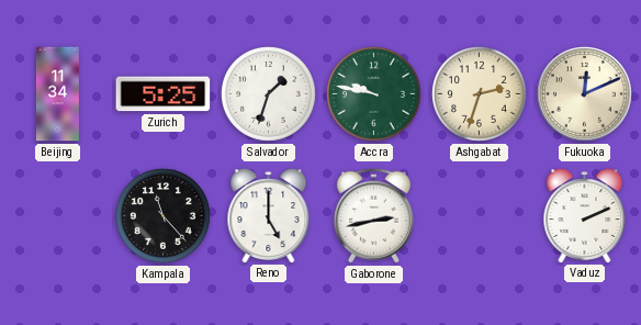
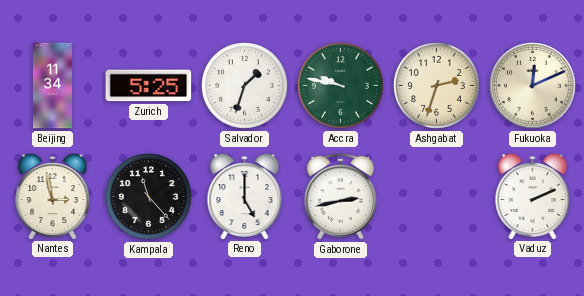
Nantes: none -> 2:58
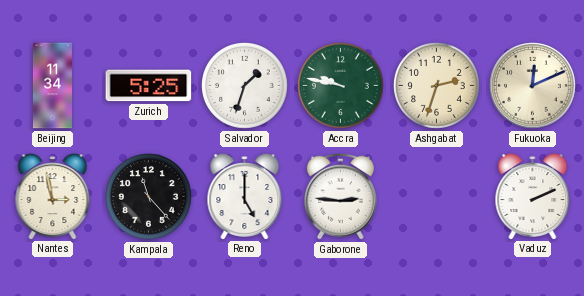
Gaborone: 2:43 -> 2:46
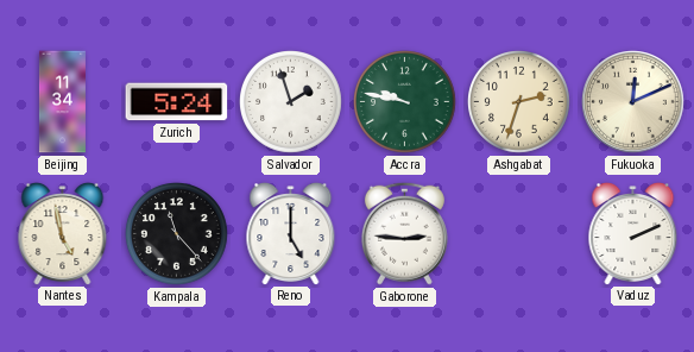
Zurich: 5:25 -> 5:24
Salvador: 1:33 -> 1:57
Nantes: 2:58 -> 4:58
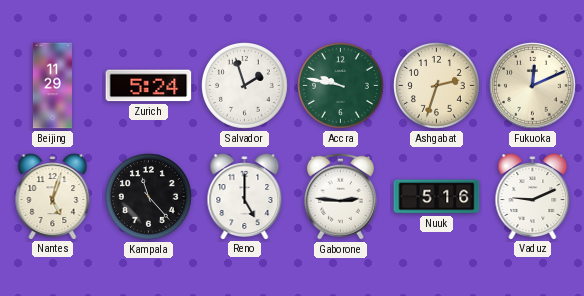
Beijing: 11:34 -> 11:29
Nantes: 4:58 -> 5:03
Nuuk: none -> 5:16
Vaduz: 2:11 -> 9:11
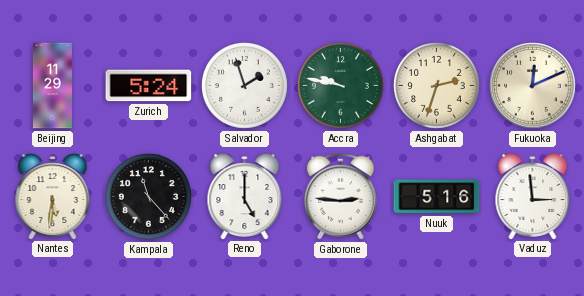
Nantes: 5:03 -> 5:31
Vaduz: 9:11 -> 2:59
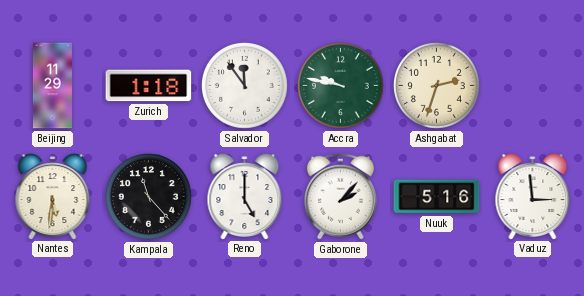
Zurich: 5:24 -> 1:18
Salvador: 1:57 -> 11:54
Fukuoka: 12:11 -> none
Gaborone: 2:46 -> 2:07
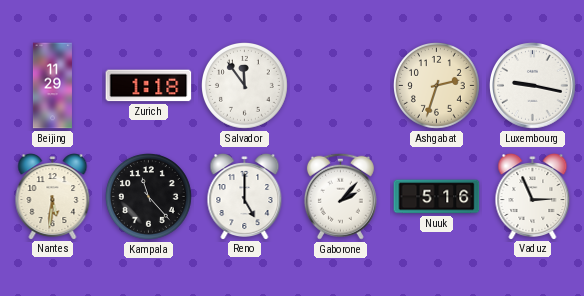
Accra: 9:47 -> none
Luxembourg: none -> 9:17
Vaduz: 2:59 -> 2:56
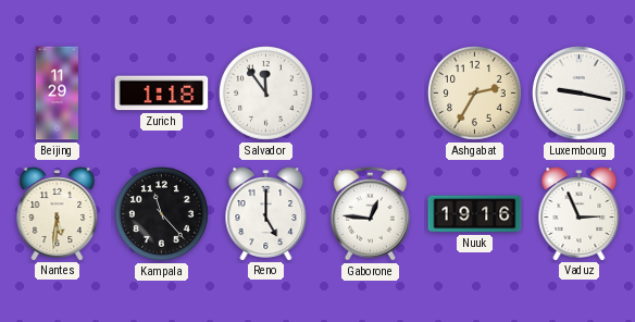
Ashgabat: 2:33 -> 2:35
Gaborone: 2:07 -> 12:46
Nuuk: 5:16 -> 19:16
